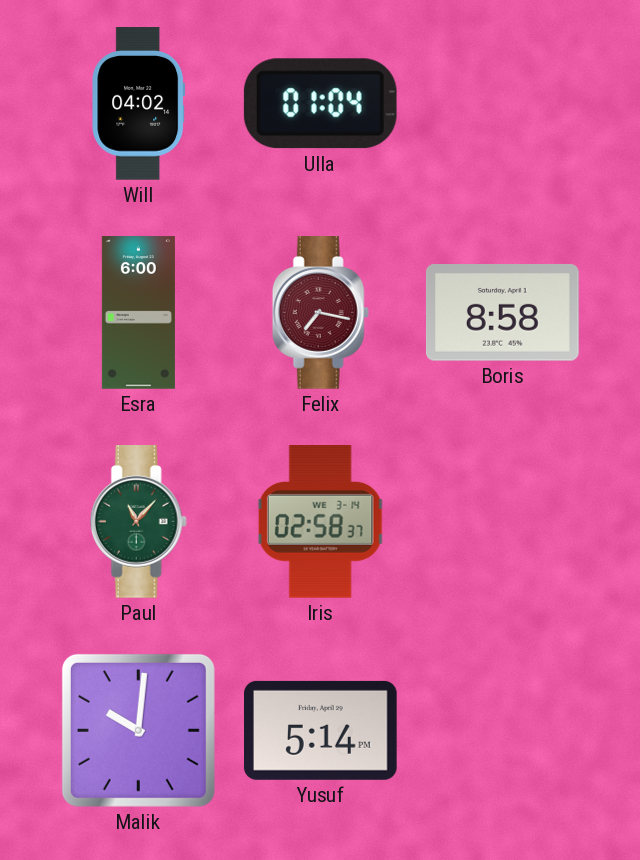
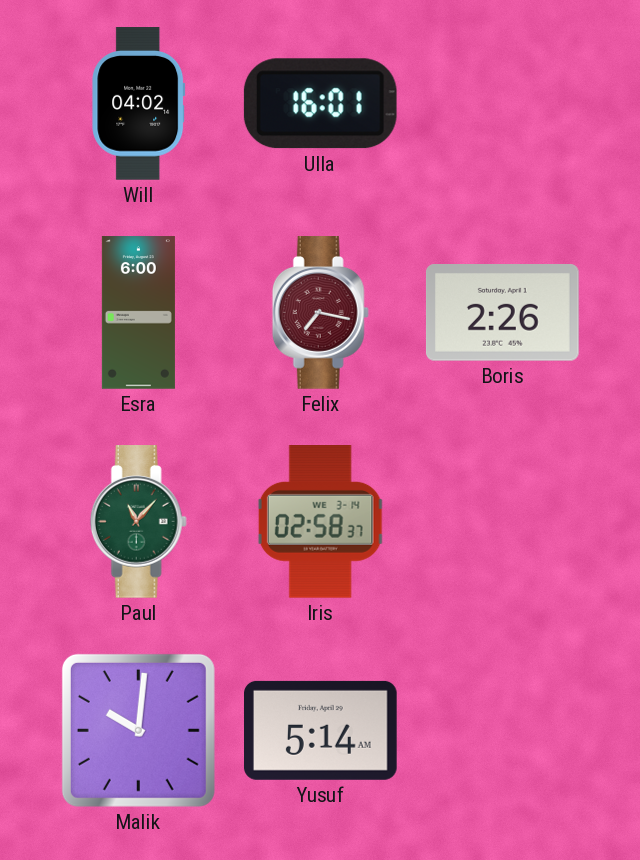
Ulla: 01:04 -> 16:01
Boris: 8:58 -> 2:26
Yusuf: 5:14 PM -> 5:14 AM
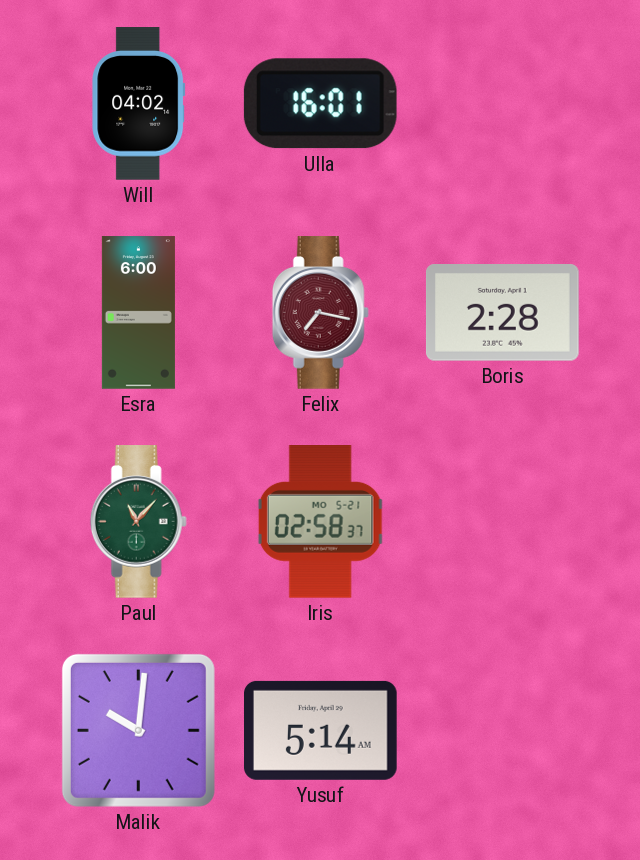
Boris: 2:26 -> 2:28
Iris date: WE 3-14 -> MO 5-21
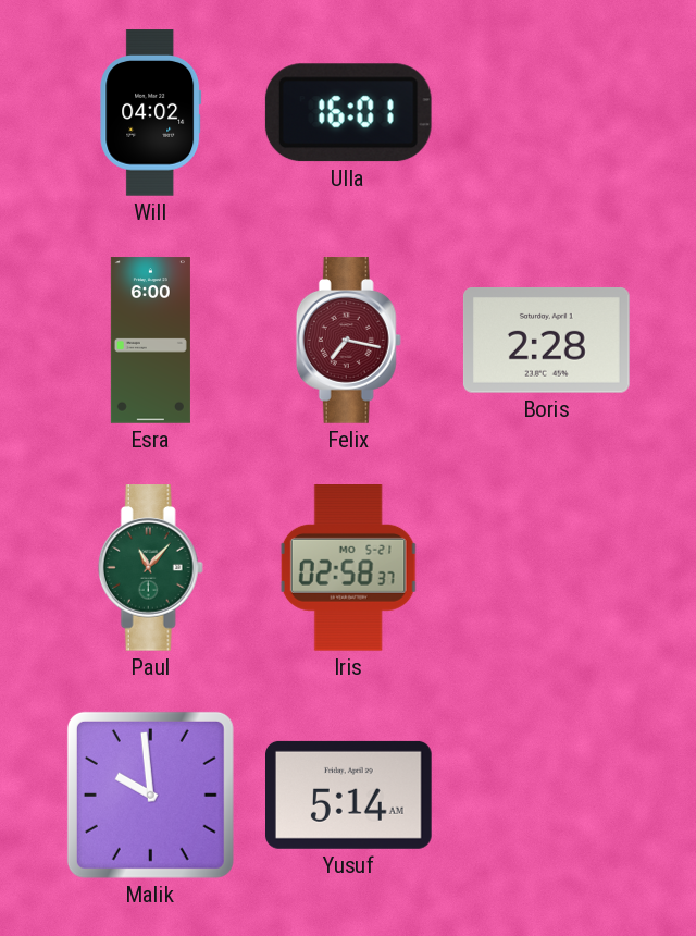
Malik: 10:01 -> 9:59
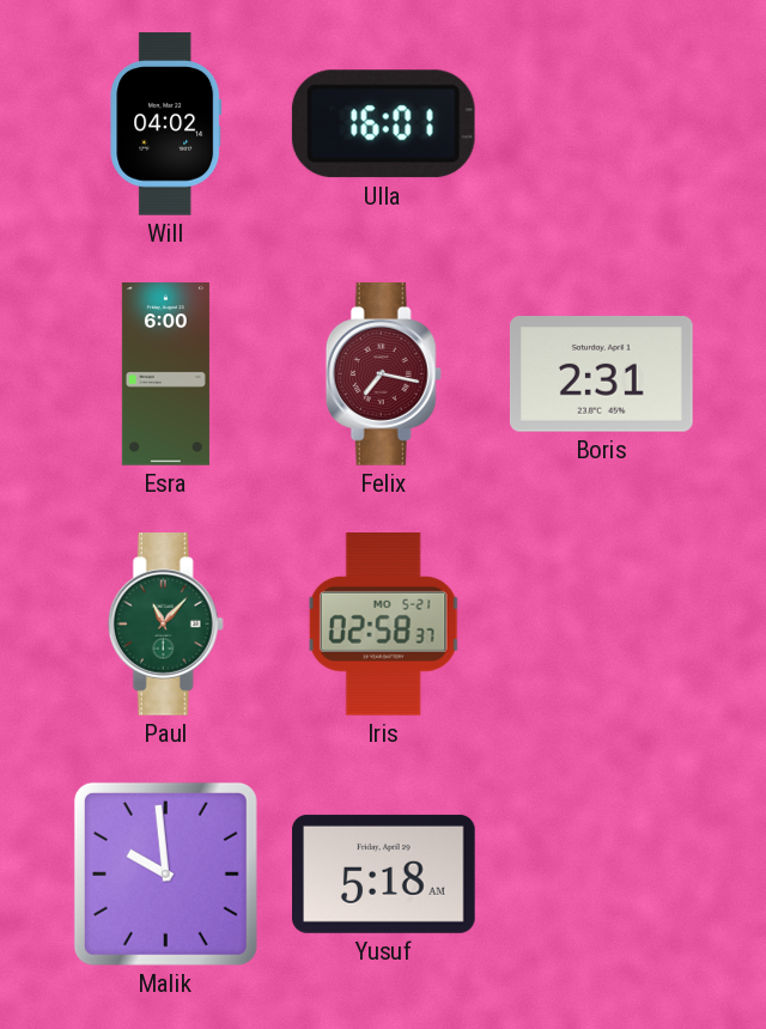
Boris: 2:28 -> 2:31
Yusuf: 5:14 -> 5:18
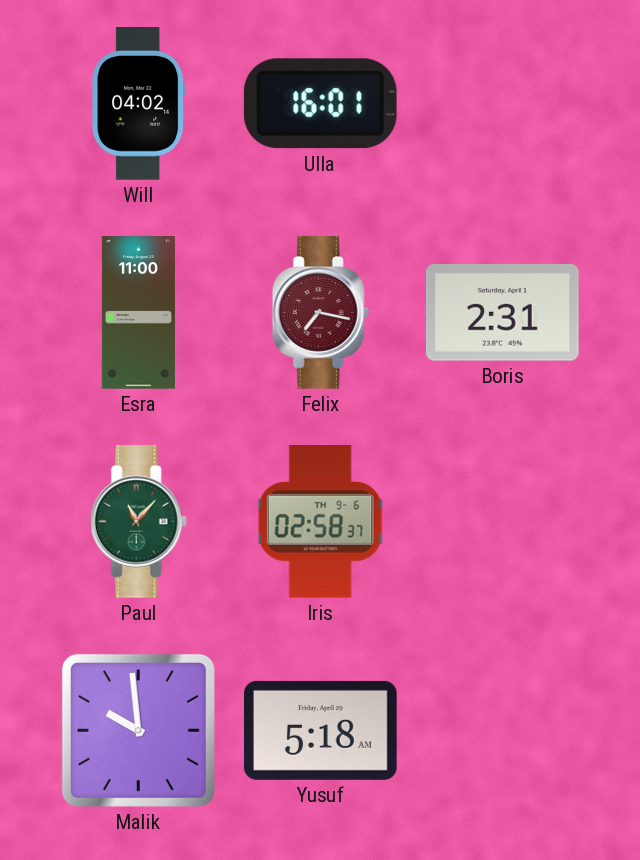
Esra: 6:00 -> 11:00
Iris date: MO 5-21 -> TH 9-6
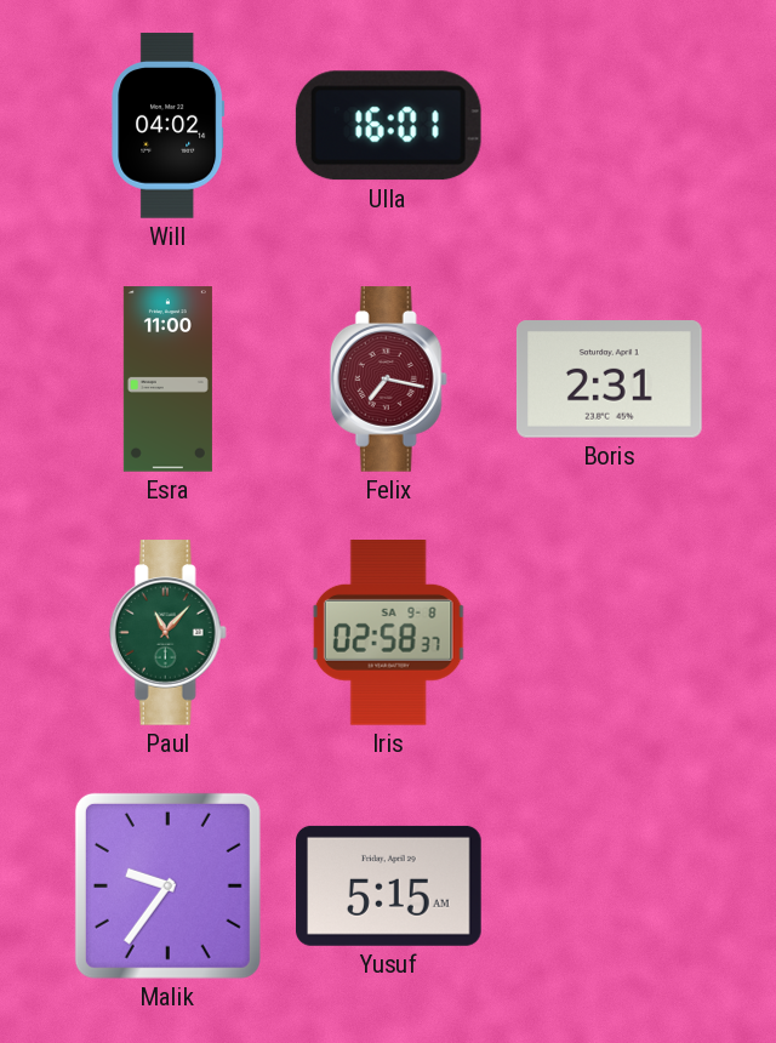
Iris date: TH 9-6 -> SA 9-8
Malik: 9:59 -> 9:36
Yusuf: 5:18 -> 5:15
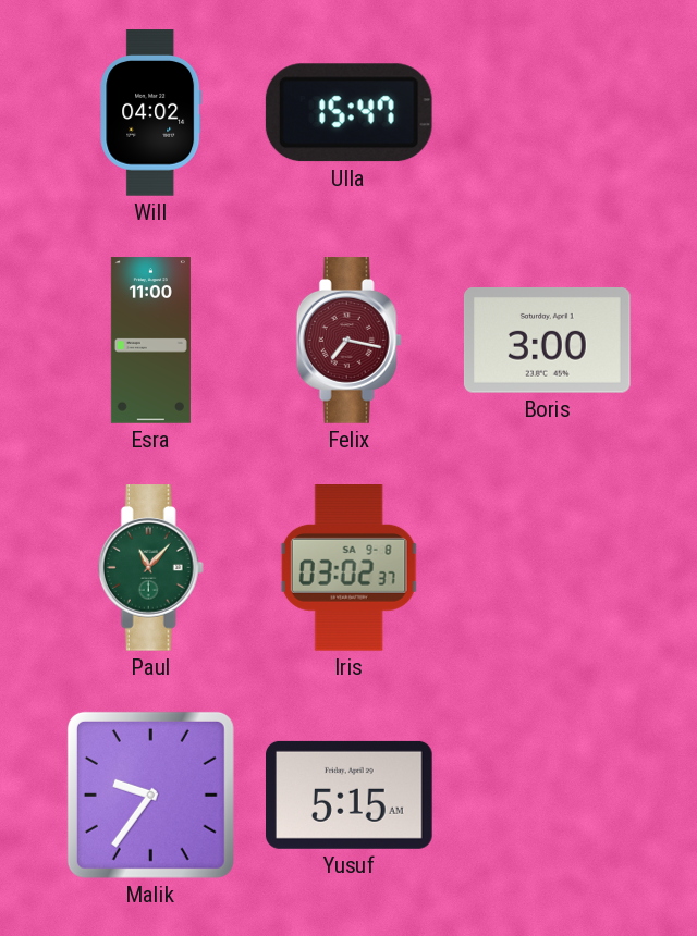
Ulla: 16:01 -> 15:47
Boris: 2:31 -> 3:00
Iris: 02:58 -> 03:02
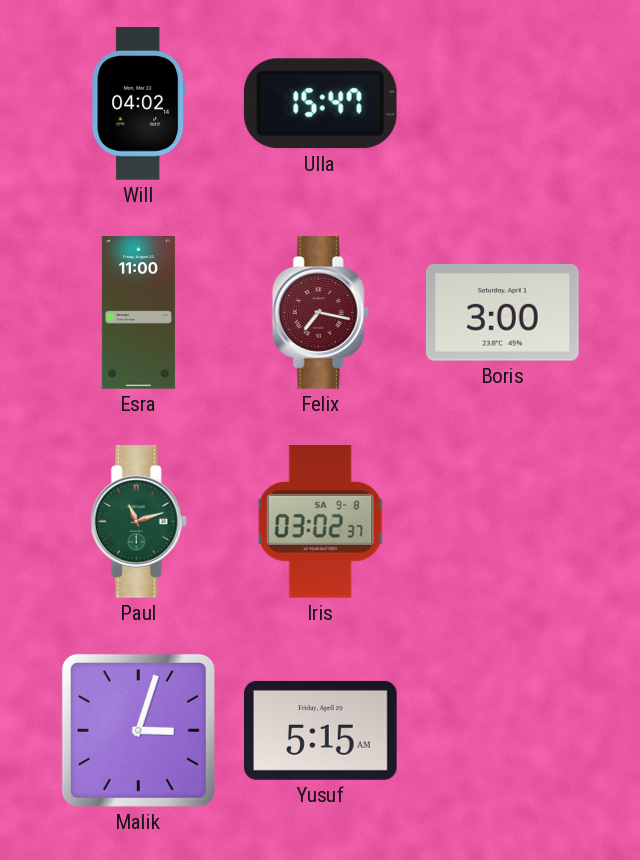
Paul: 11:07 -> 11:12
Malik: 9:36 -> 3:03
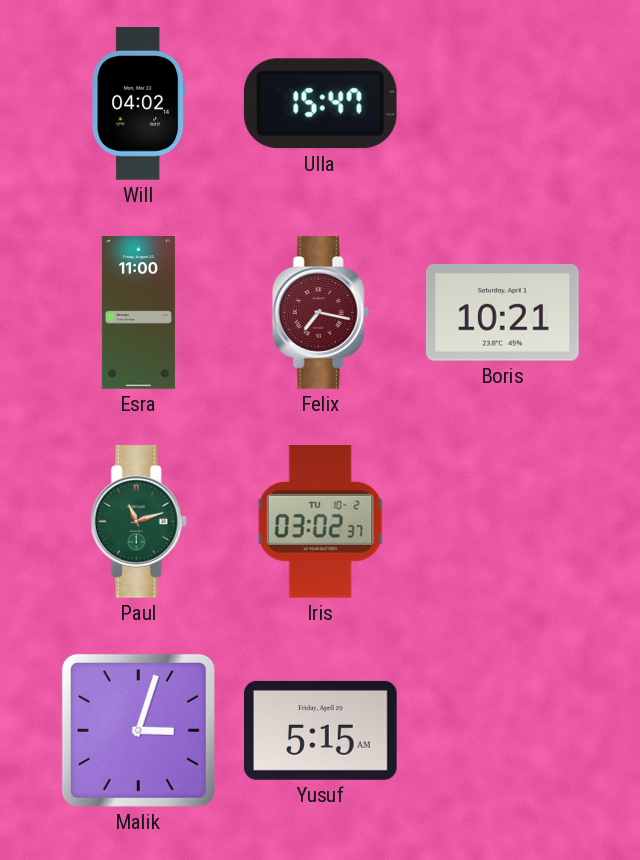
Boris: 3:00 -> 10:21
Iris date: SA 9-8 -> TU 10-2
